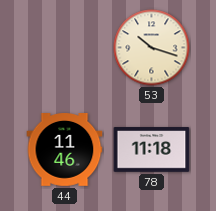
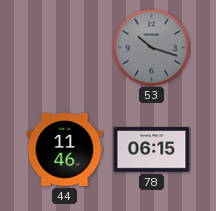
53 dial: cream -> grey
78: 11:18 -> 06:15
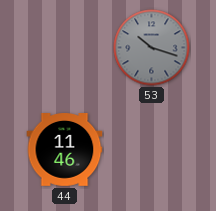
78: 06:15 -> none
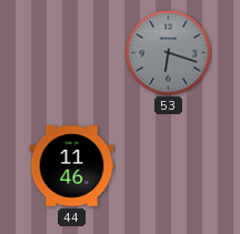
53: 10:18 -> 6:18
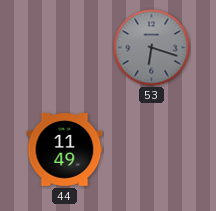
44: 11:46 -> 11:49
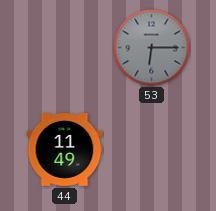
53: 6:18 -> 6:15
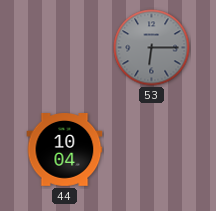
44: 11:49 -> 10:04
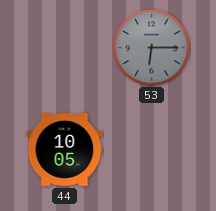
44: 10:04 -> 10:05
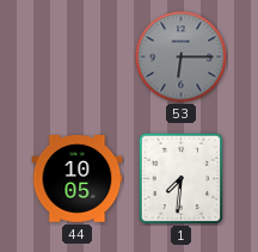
1: none -> 7:31
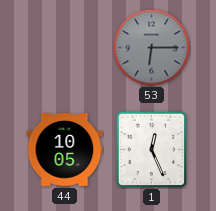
1: 7:31 -> 12:26
